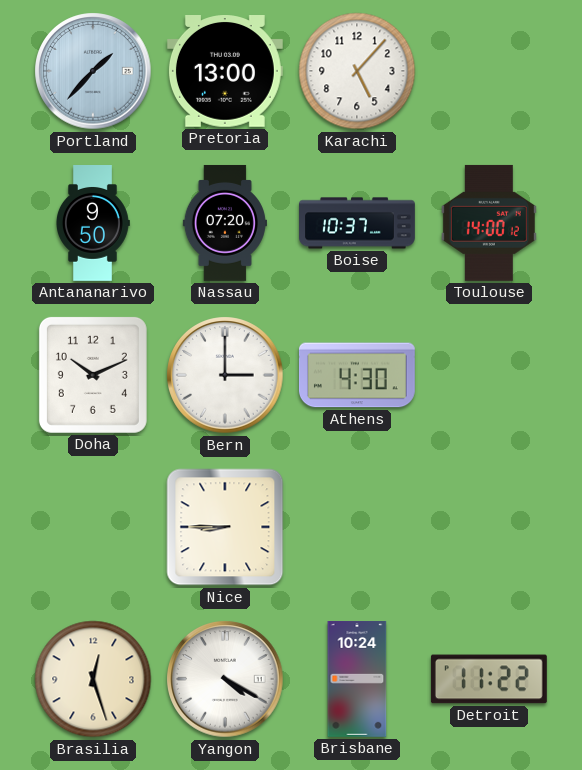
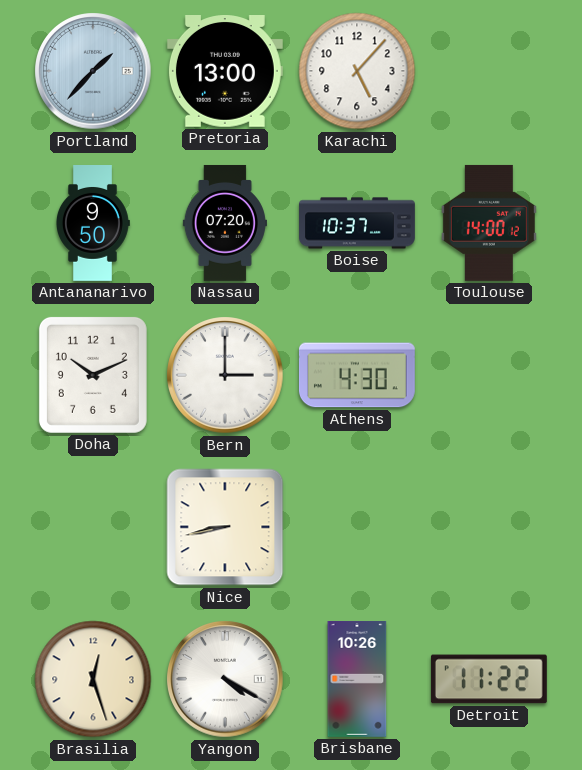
Nice: 8:45 -> 8:43
Brisbane: 10:24 -> 10:26
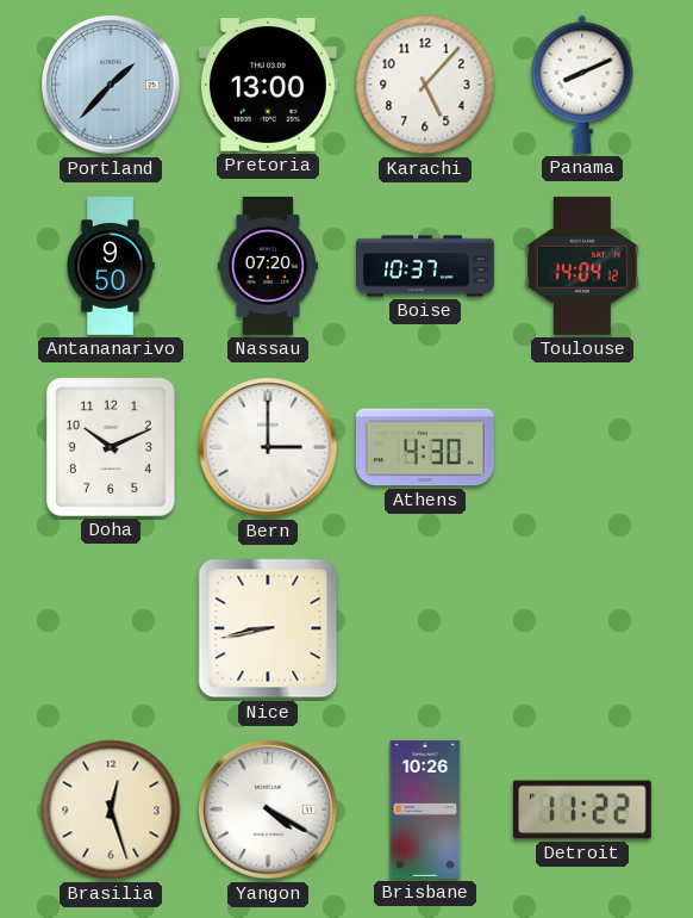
Panama: none -> 8:11
Toulouse: 14:00 -> 14:04
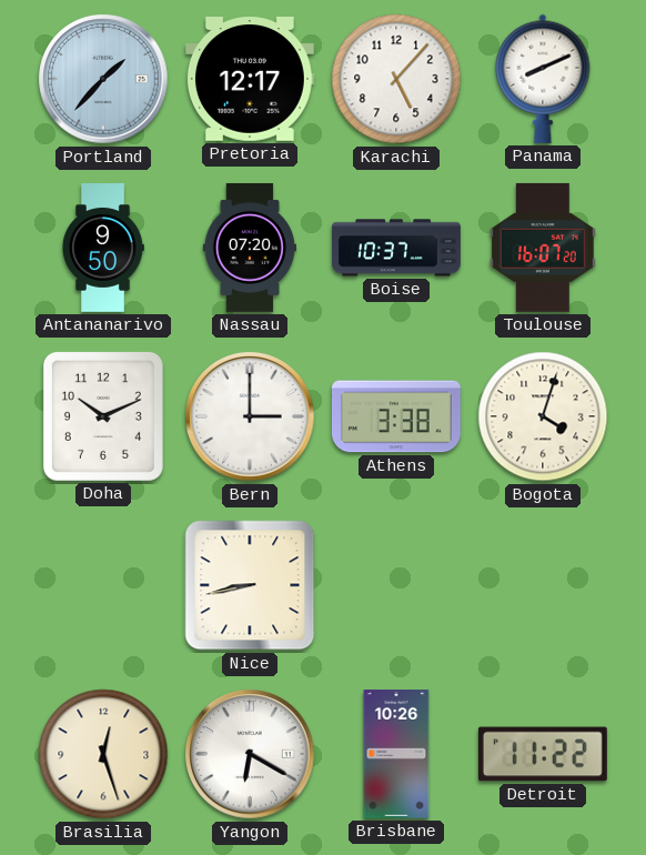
Pretoria: 13:00 -> 12:17
Toulouse: 14:04 -> 16:07
Athens: 4:30 -> 3:38
Bogota: none -> 4:03
Yangon: 4:20 -> 6:20
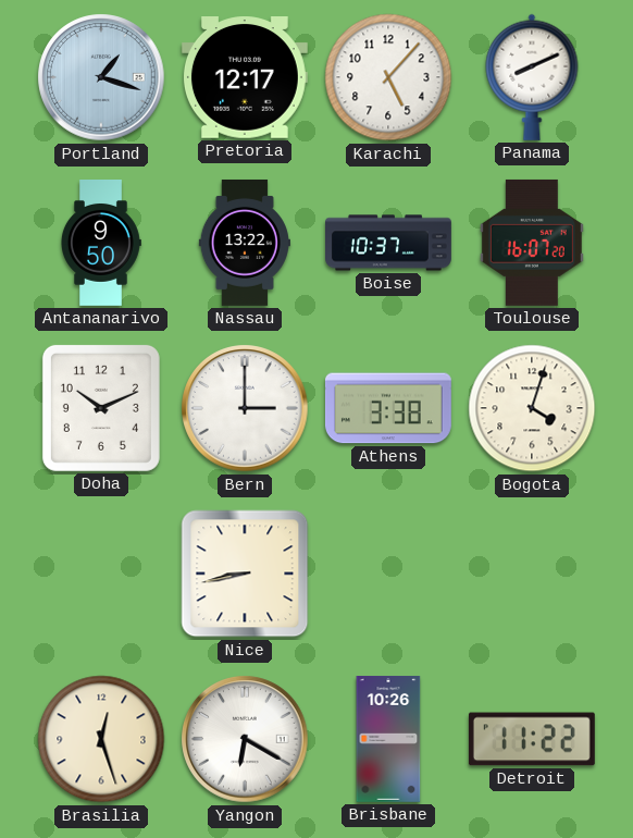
Portland: 1:37 -> 1:18
Nassau: 07:20 -> 13:22
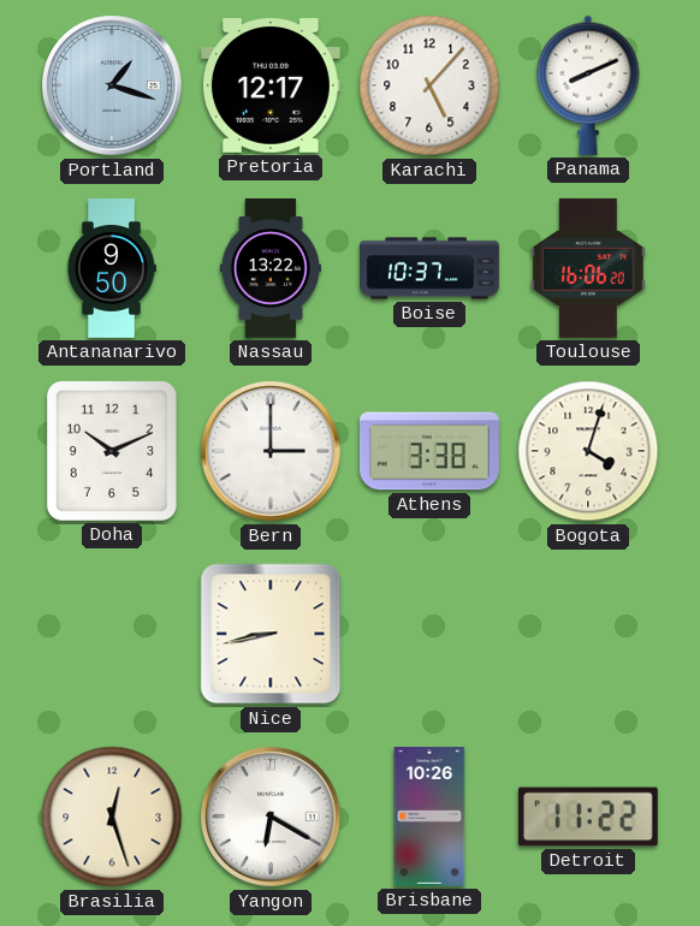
Toulouse: 16:07 -> 16:06
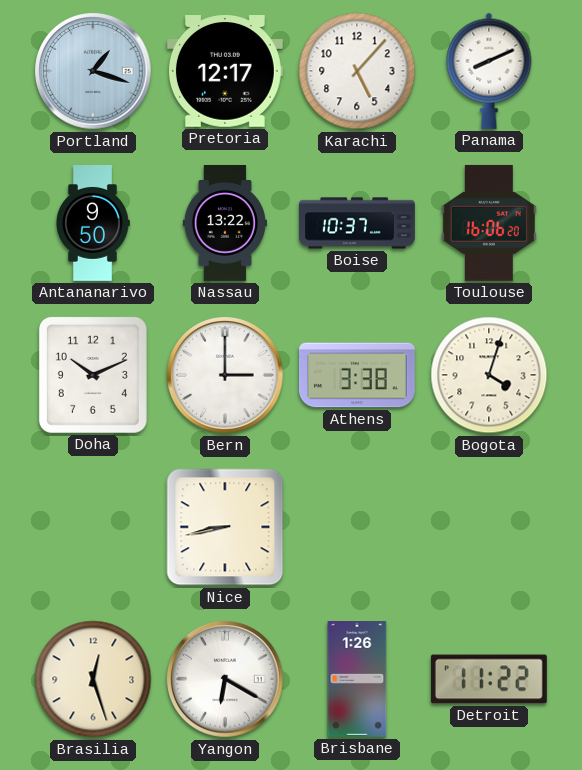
Brisbane: 10:26 -> 1:26
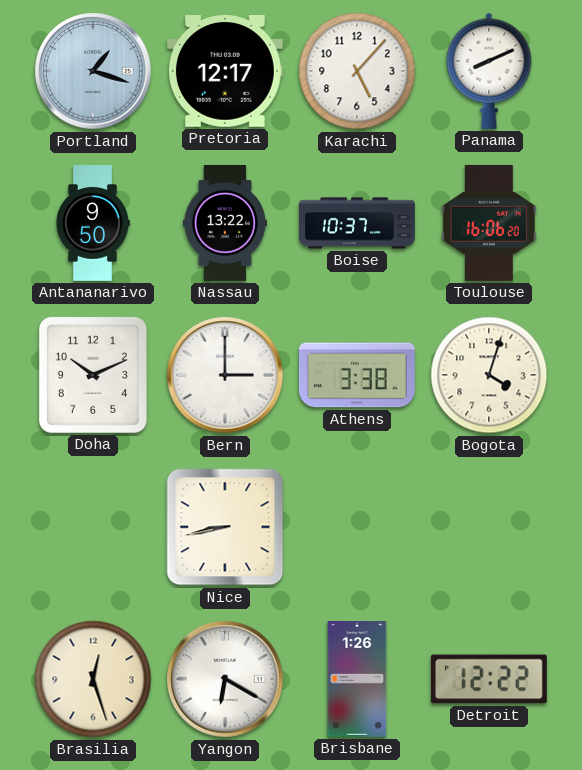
Detroit: 11:22 -> 12:22
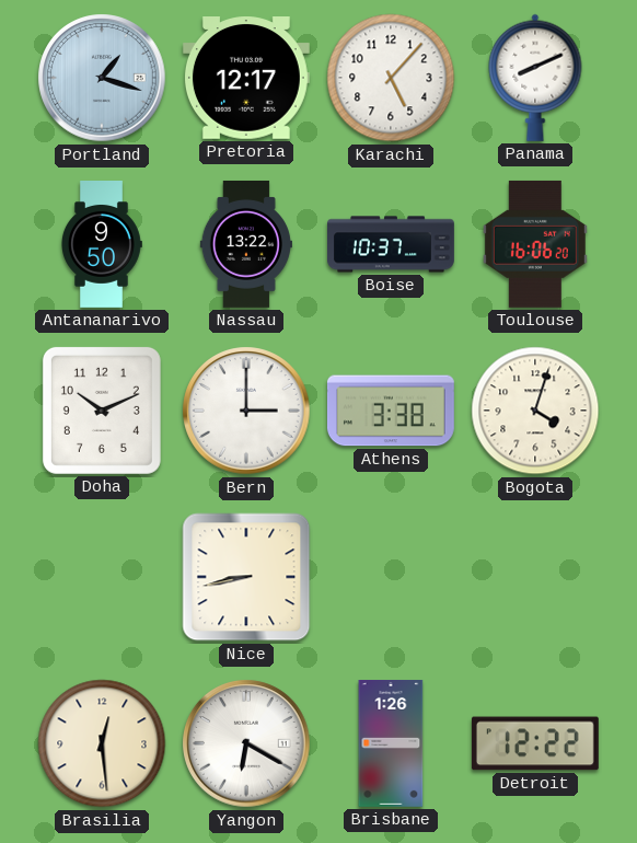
Brasilia: 12:27 -> 12:29
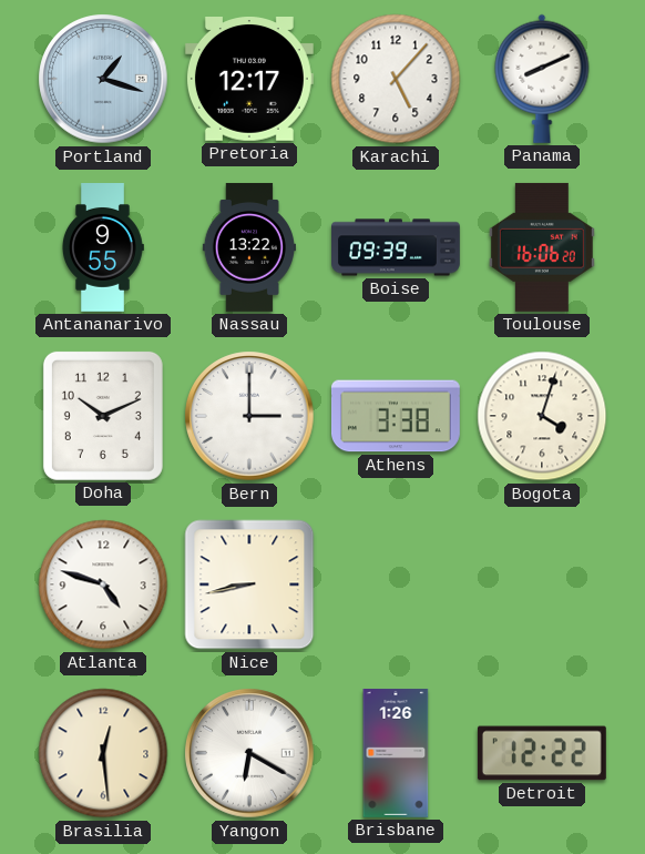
Antananarivo: 9:50 -> 9:55
Boise: 10:37 -> 09:39
Atlanta: none -> 4:48
